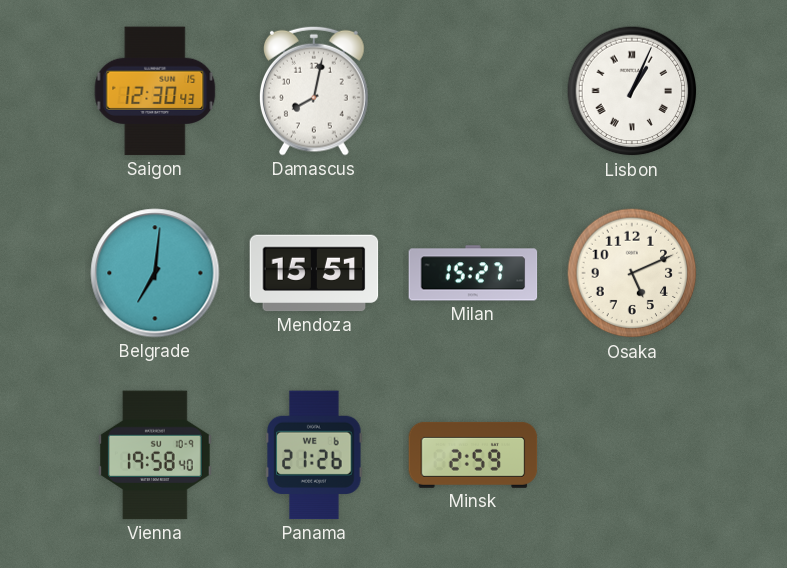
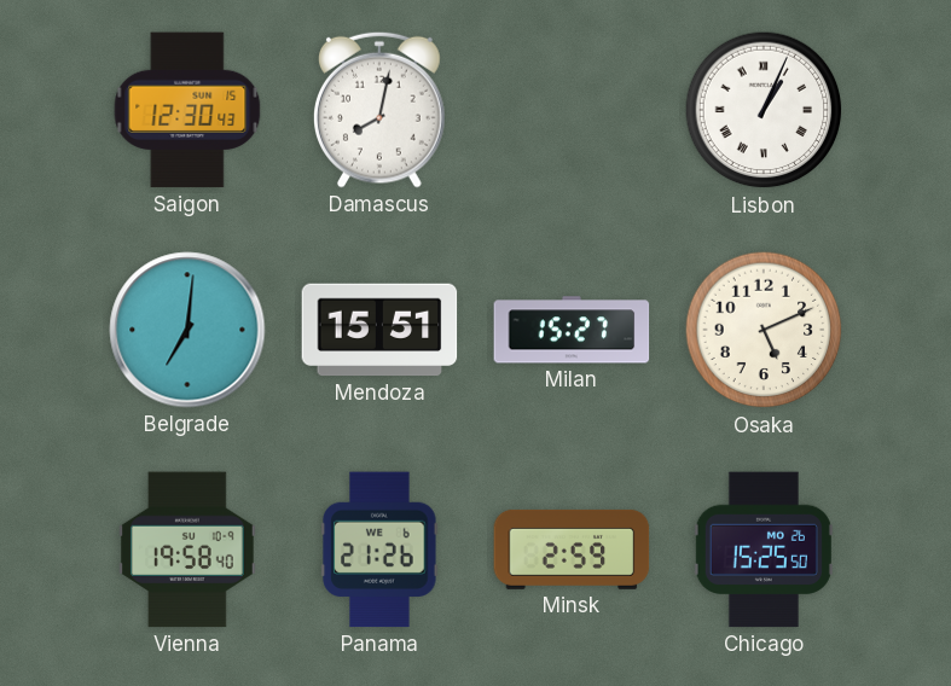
Chicago: none -> 15:25
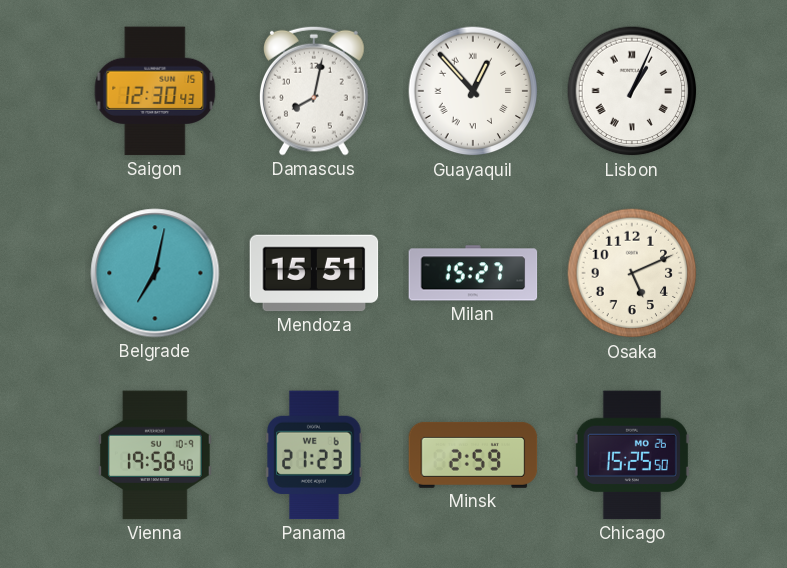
Guayaquil: none -> 12:53
Belgrade: 7:01 -> 7:02
Panama: 21:26 -> 21:23
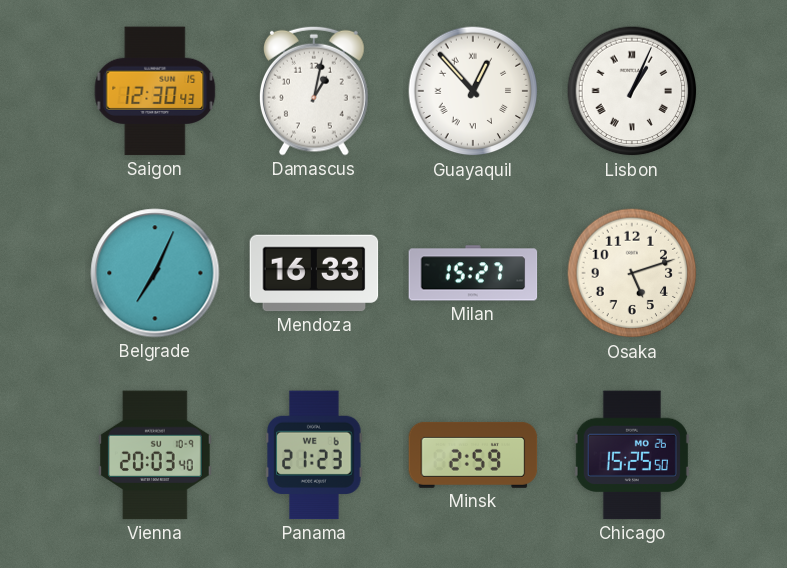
Damascus: 8:02 -> 1:02
Belgrade: 7:02 -> 7:04
Mendoza: 15:51 -> 16:33
Osaka: 5:11 -> 5:12
Vienna: 19:58 -> 20:03
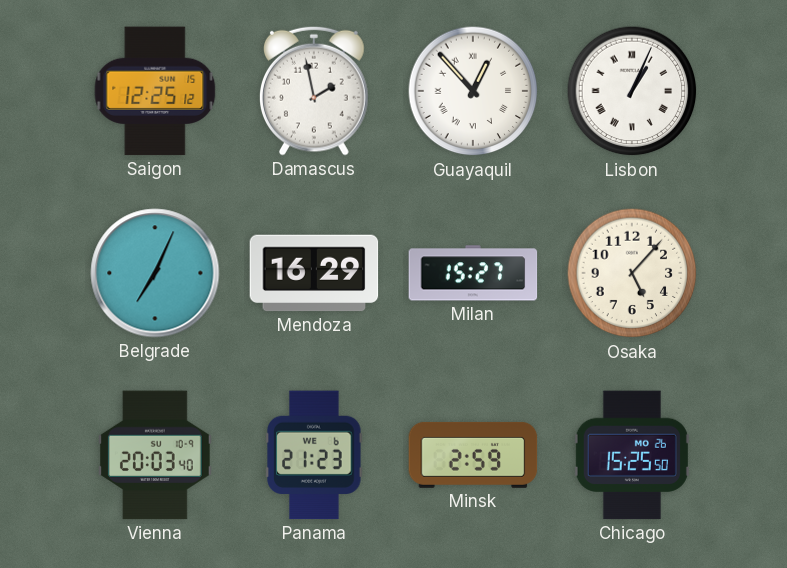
Saigon: 12:30 -> 12:25
Damascus: 1:02 -> 1:58
Mendoza: 16:33 -> 16:29
Osaka: 5:12 -> 5:07
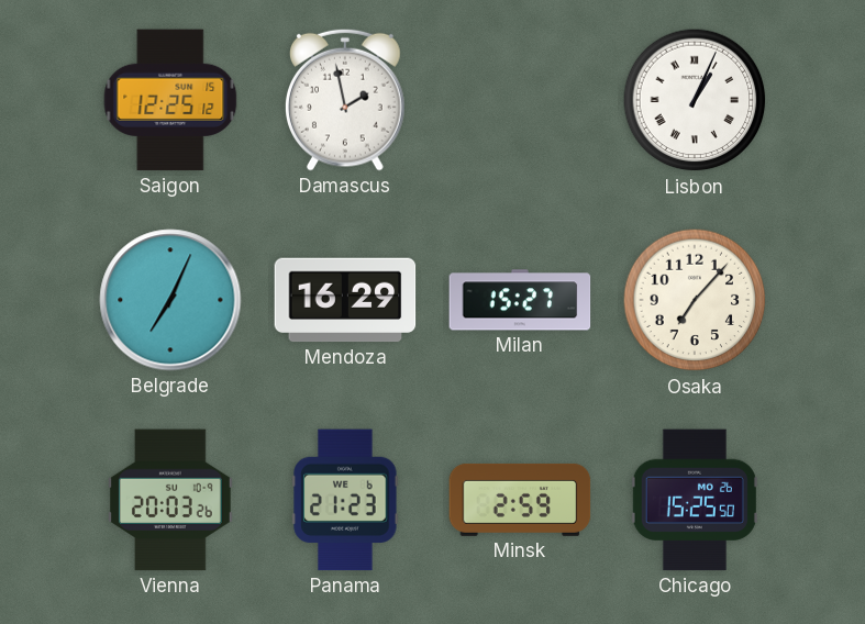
Guayaquil: 12:53 -> none
Osaka: 5:07 -> 7:07
Vienna: 20:03:40 -> 20:03:26
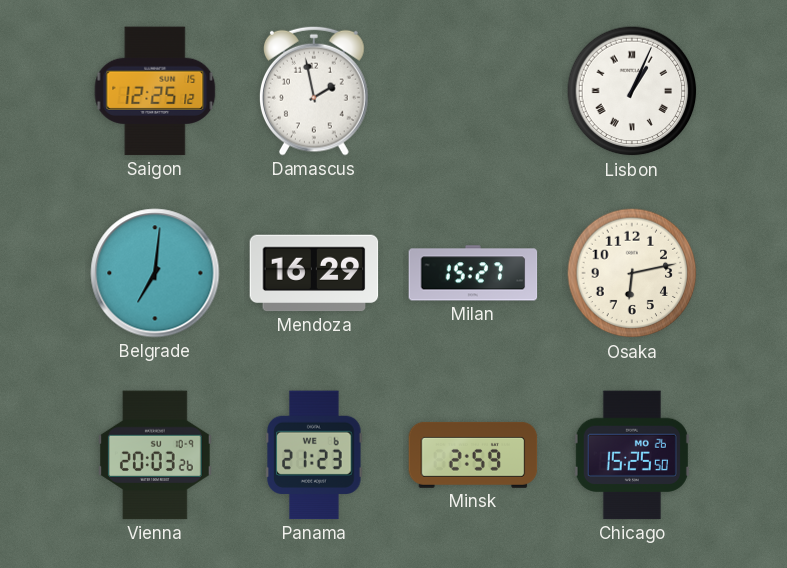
Belgrade: 7:04 -> 7:01
Osaka: 7:07 -> 6:13
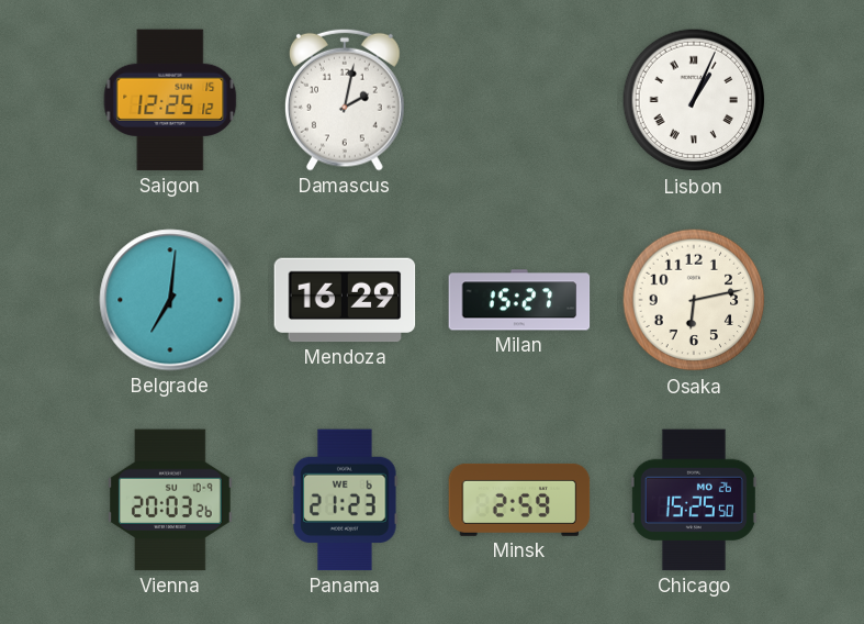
Damascus: 1:58 -> 2:02
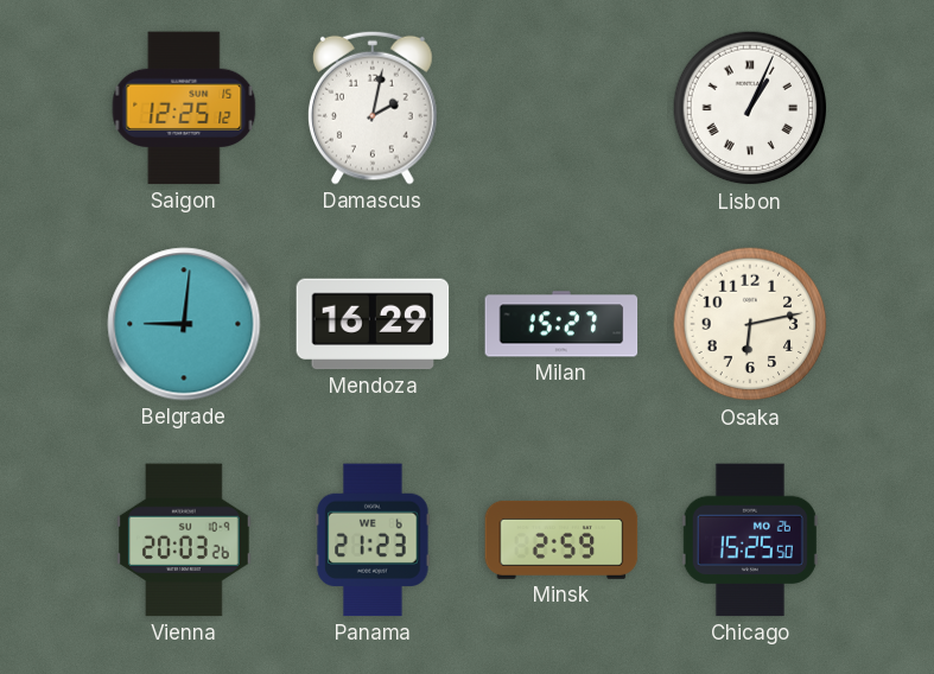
Belgrade: 7:01 -> 9:01
